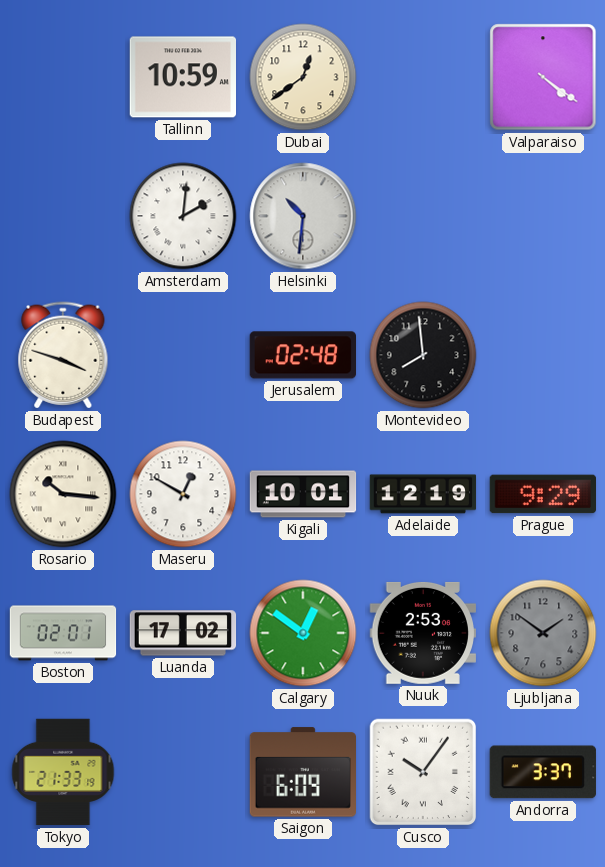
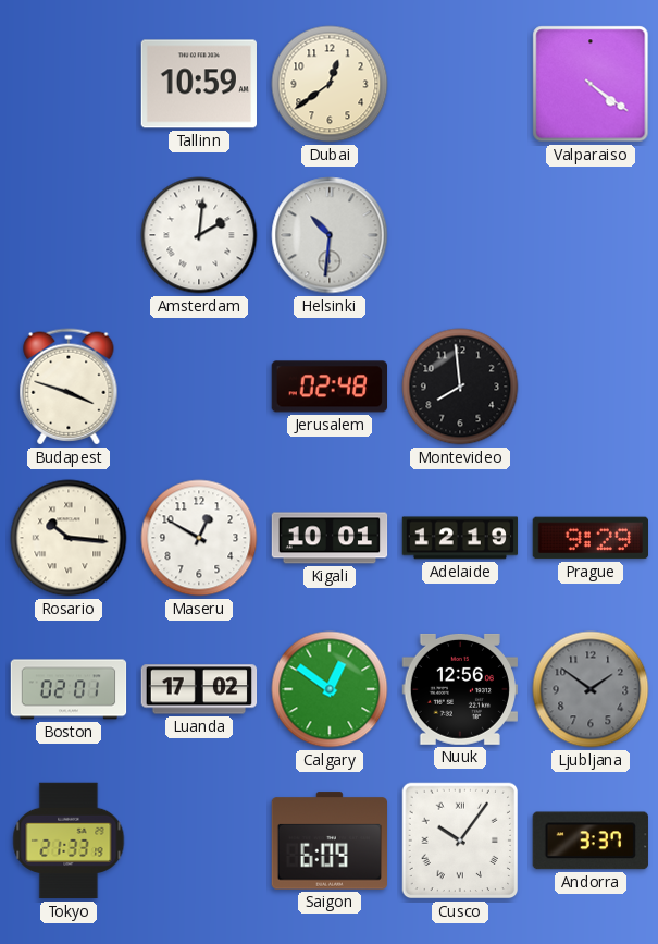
Nuuk: 2:53 -> 12:56
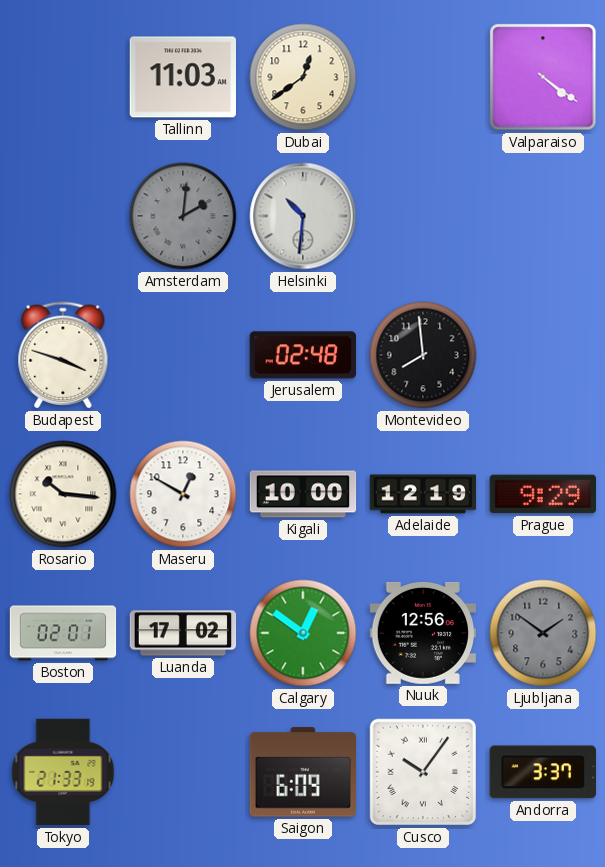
Tallinn: 10:59 -> 11:03
Amsterdam dial: white -> grey
Kigali: 10:01 -> 10:00
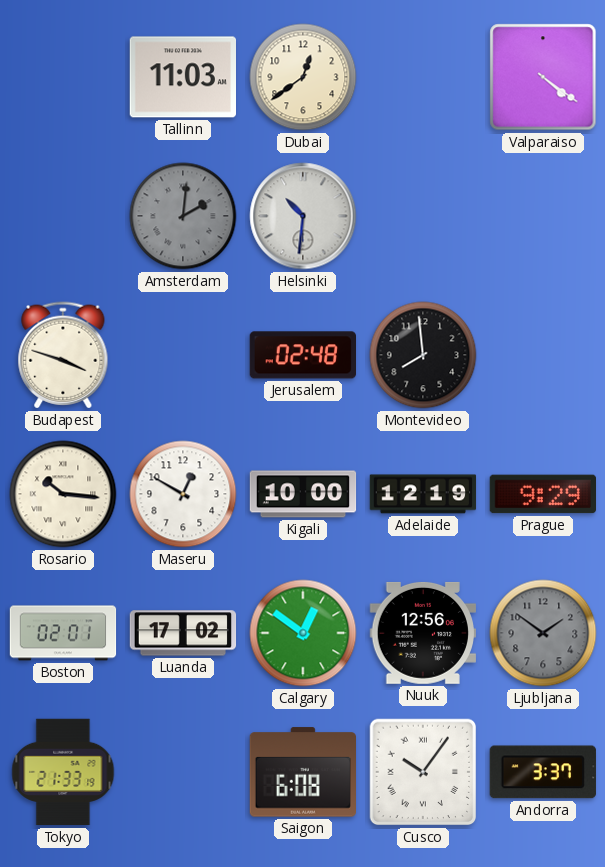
Saigon: 6:09 -> 6:08
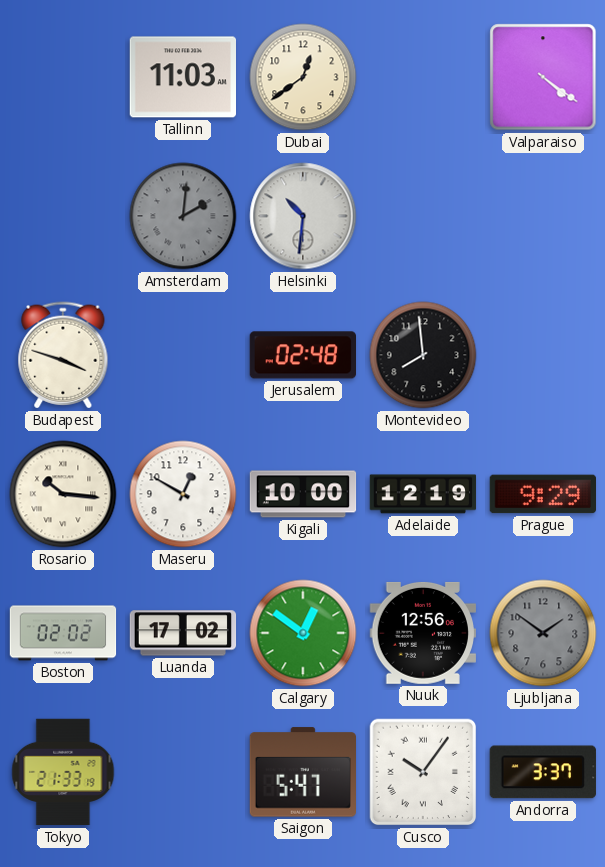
Boston: 02:01 -> 02:02
Saigon: 6:08 -> 5:47
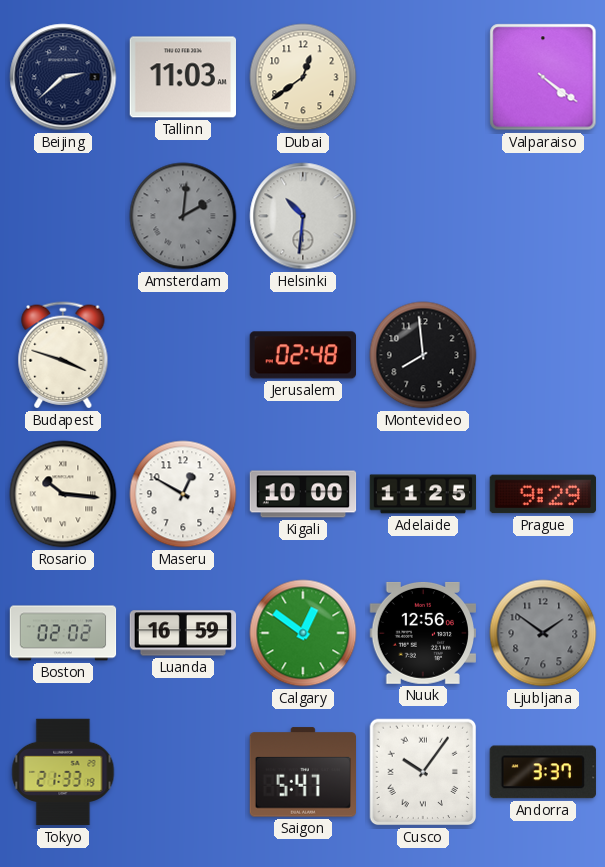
Beijing: none -> 2:38
Adelaide: 12:19 -> 11:25
Luanda: 17:02 -> 16:59
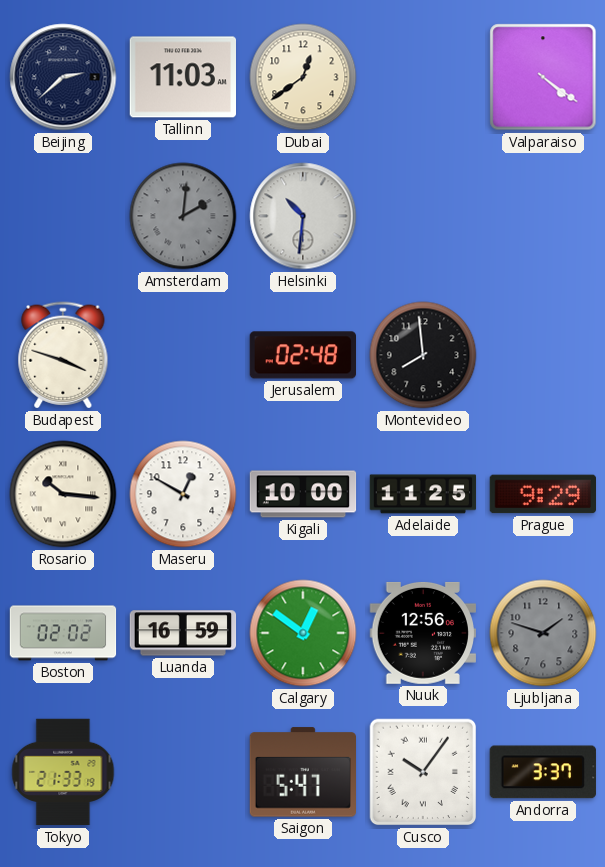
Ljubljana: 1:51 -> 1:48
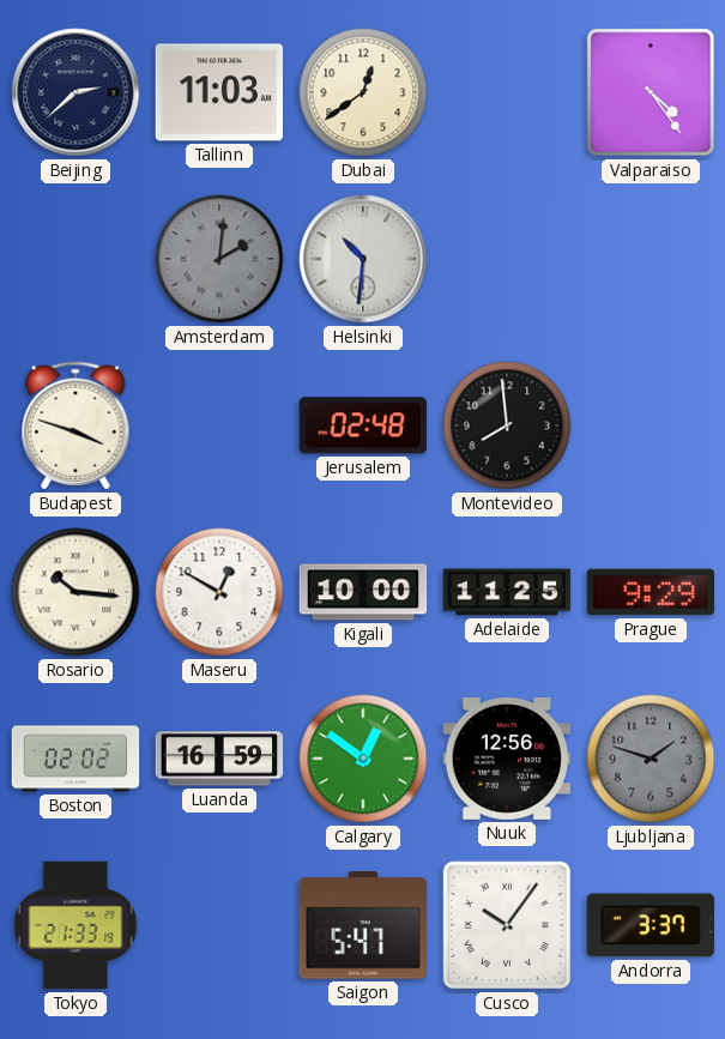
Valparaiso: 4:21 -> 4:24
